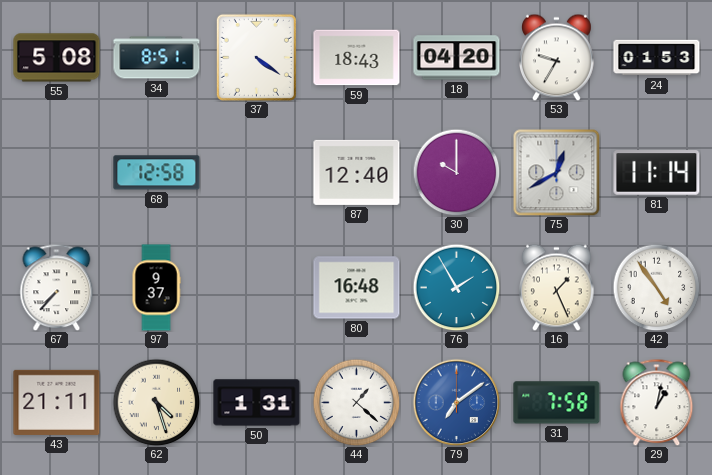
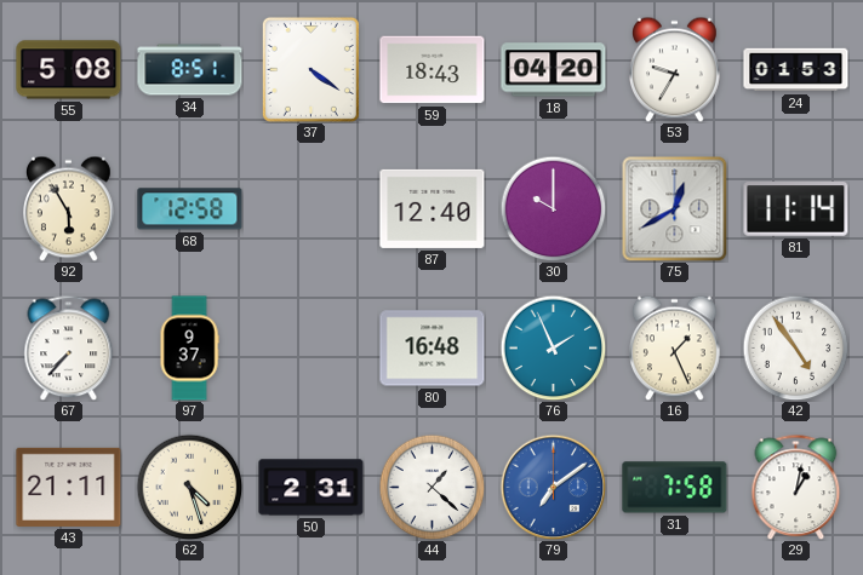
92: none -> 5:55
76: 1:55 -> 1:56
50: 1:31 -> 2:31
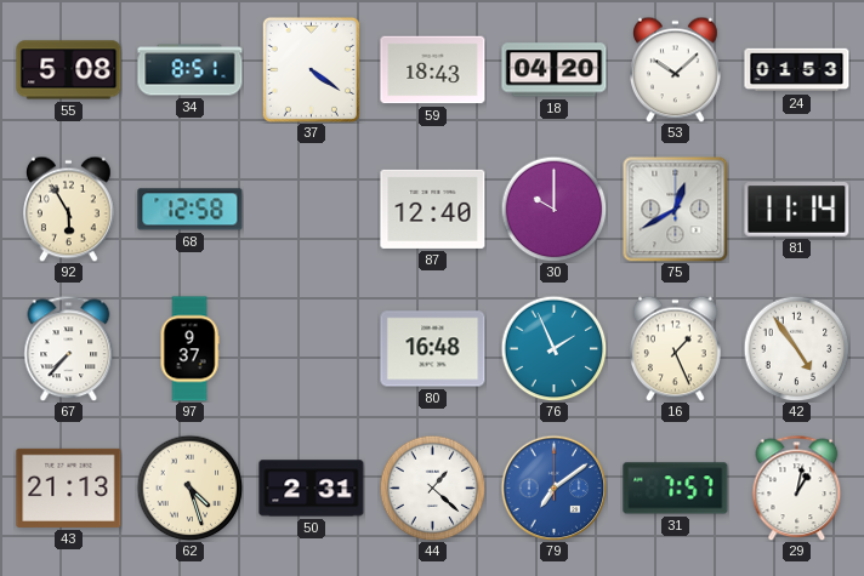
53: 9:35 -> 10:08
43: 21:11 -> 21:13
31: 7:58 -> 7:57
